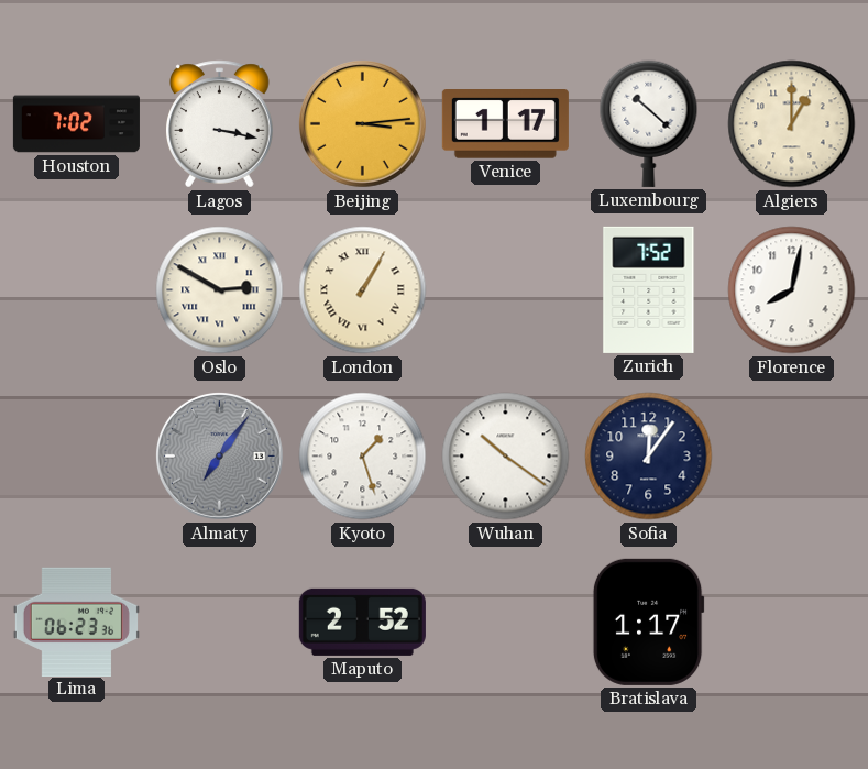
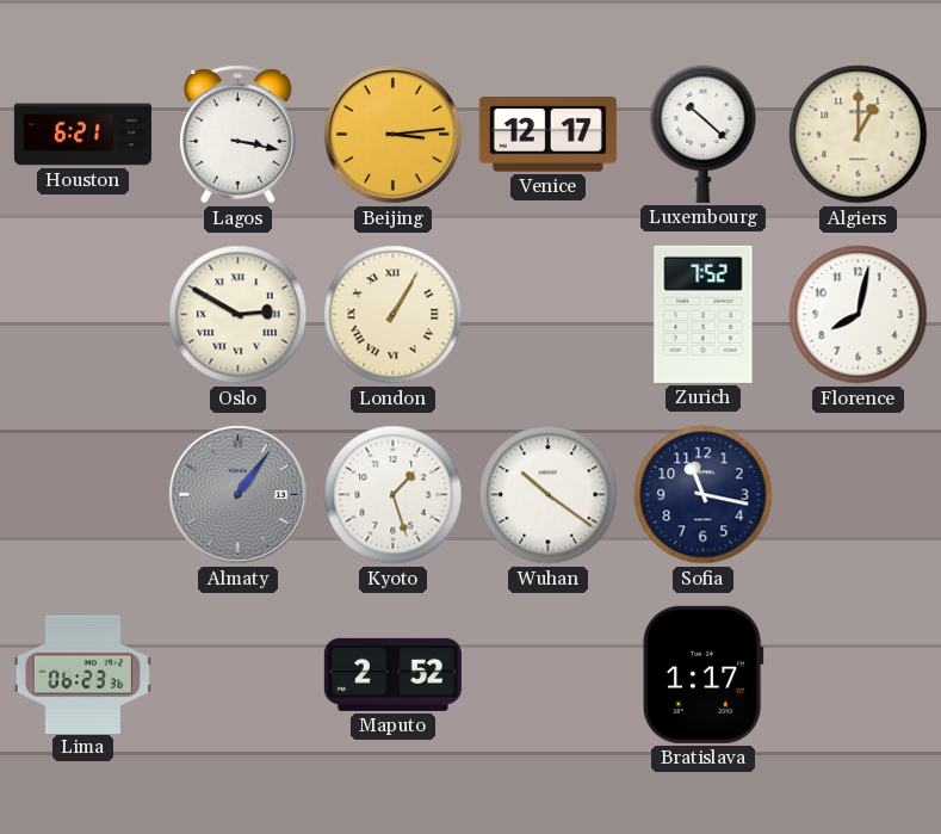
Houston: 7:02 -> 6:21
Venice: 1:17 -> 12:17
Almaty: 7:06 -> 1:06
Sofia: 12:06 -> 11:17
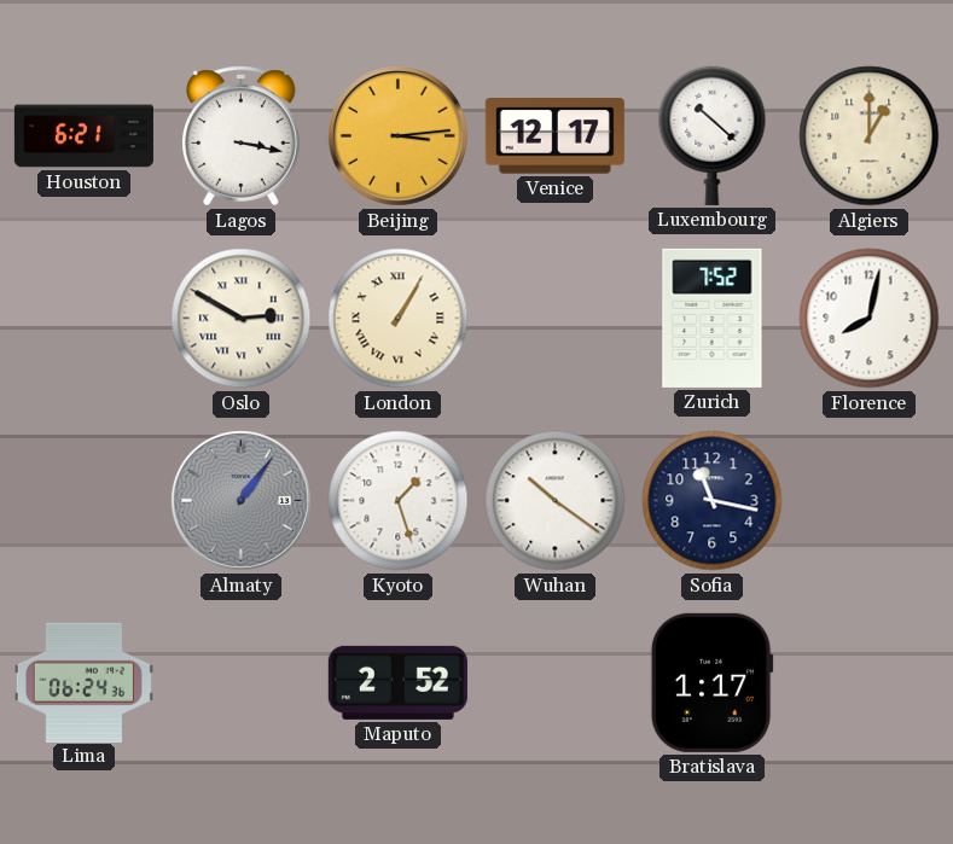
Lima: 06:23 -> 06:24
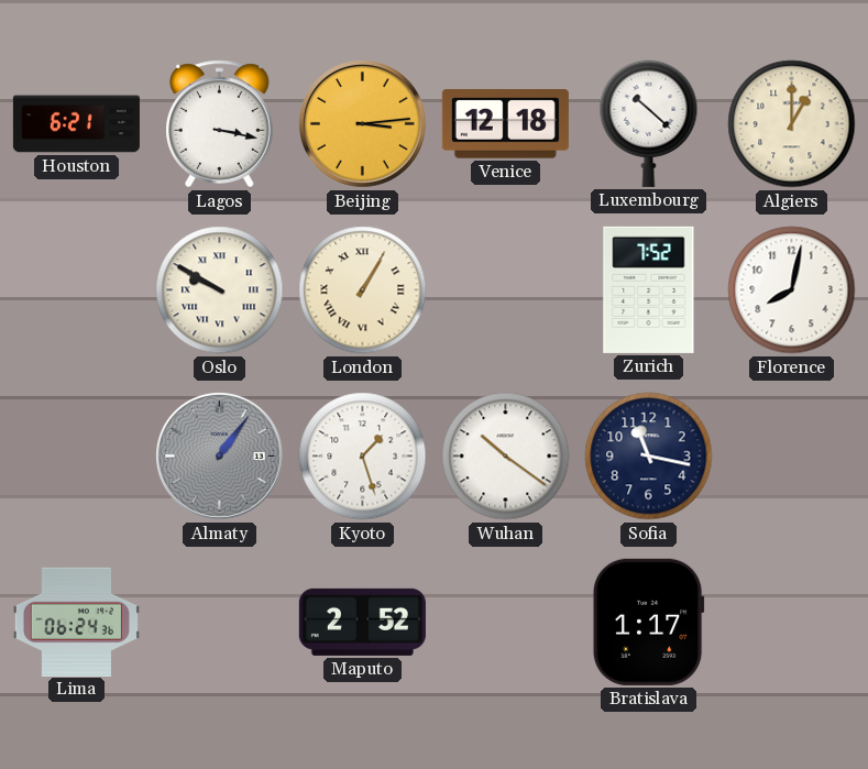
Venice: 12:17 -> 12:18
Oslo: 2:50 -> 9:50
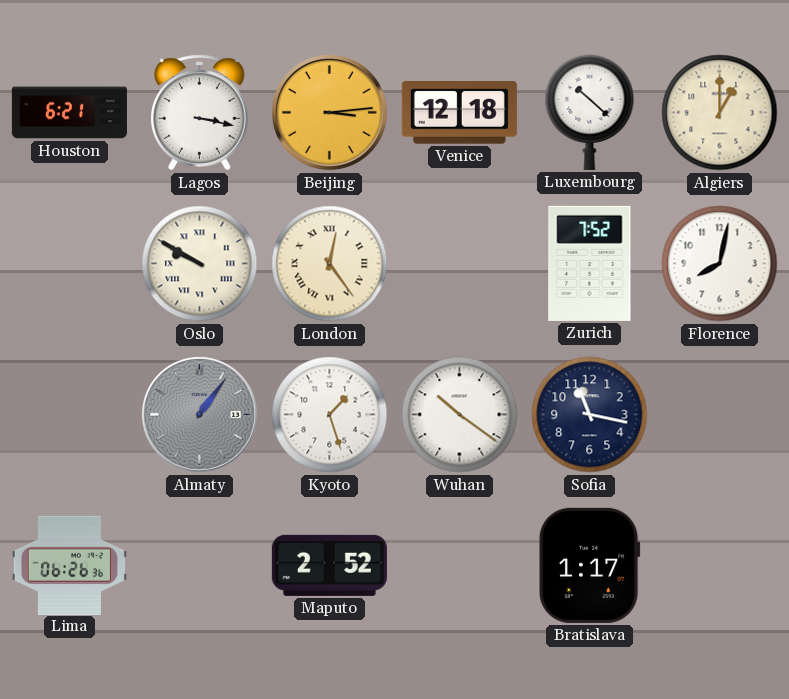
London: 1:05 -> 12:24
Lima: 06:24 -> 06:26
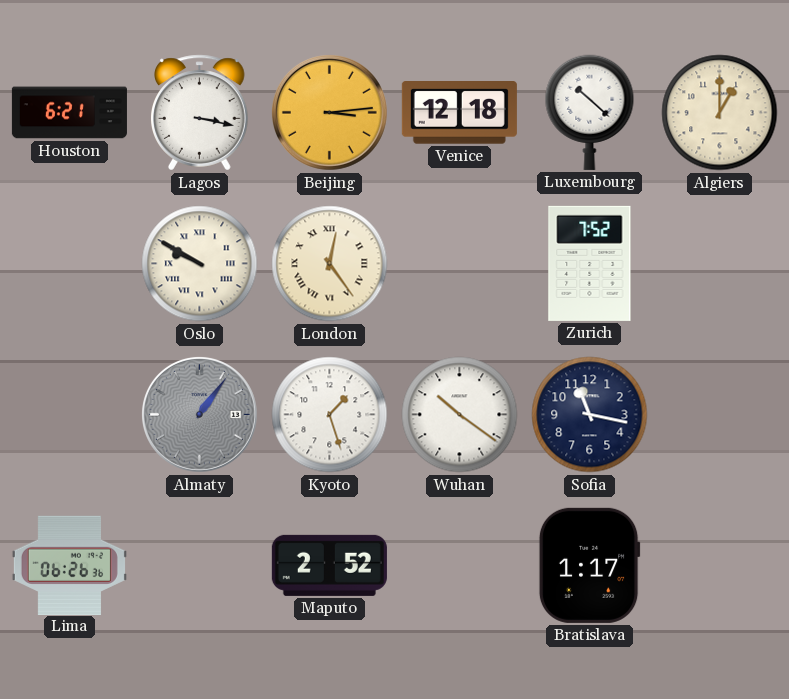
Florence: 8:02 -> none
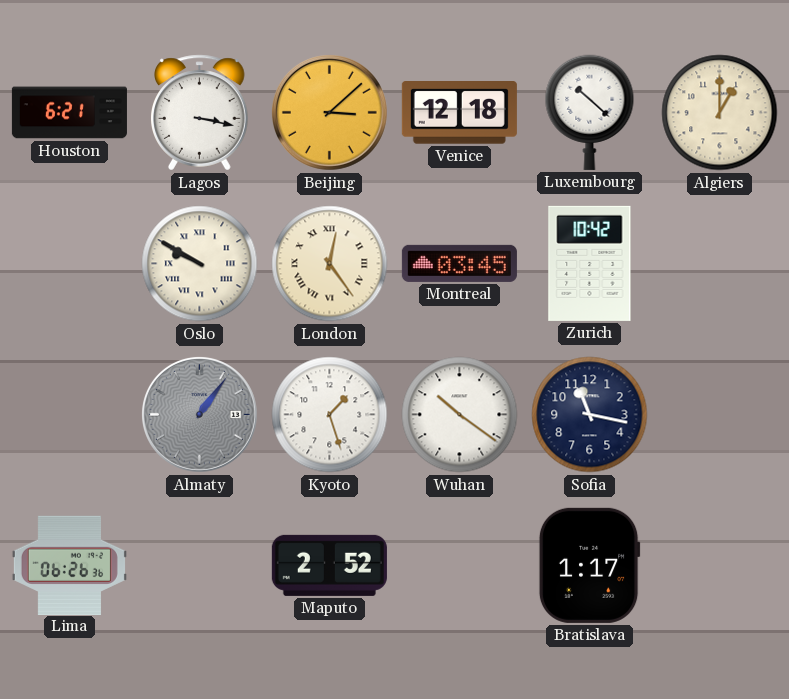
Beijing: 3:14 -> 3:08
Montreal: none -> 03:45
Zurich: 7:52 -> 10:42
